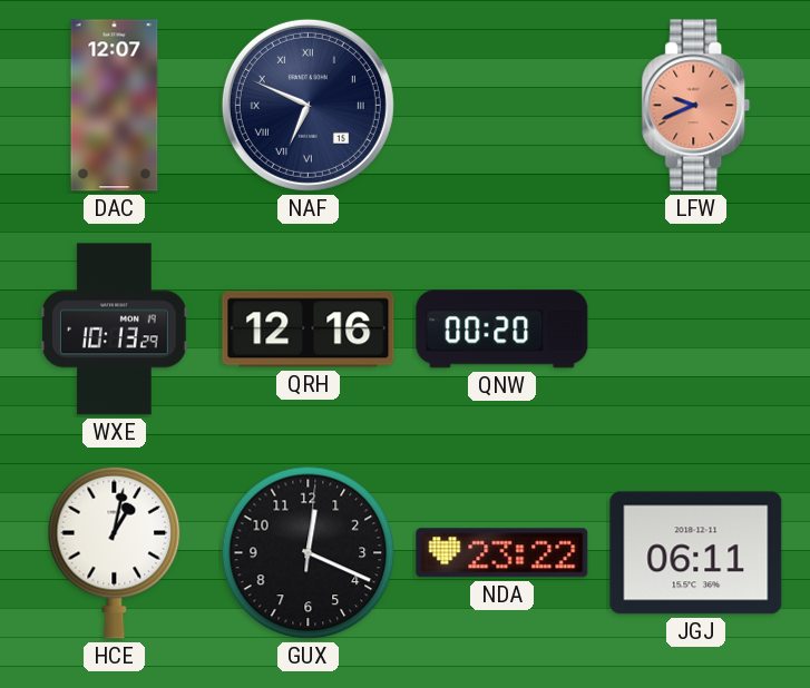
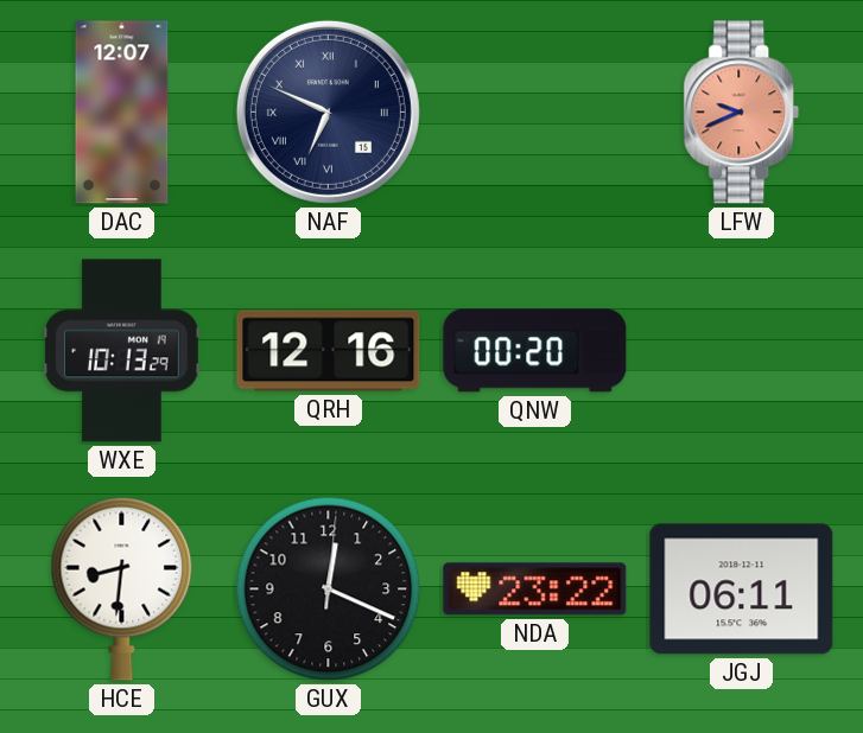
HCE: 1:02 -> 8:31
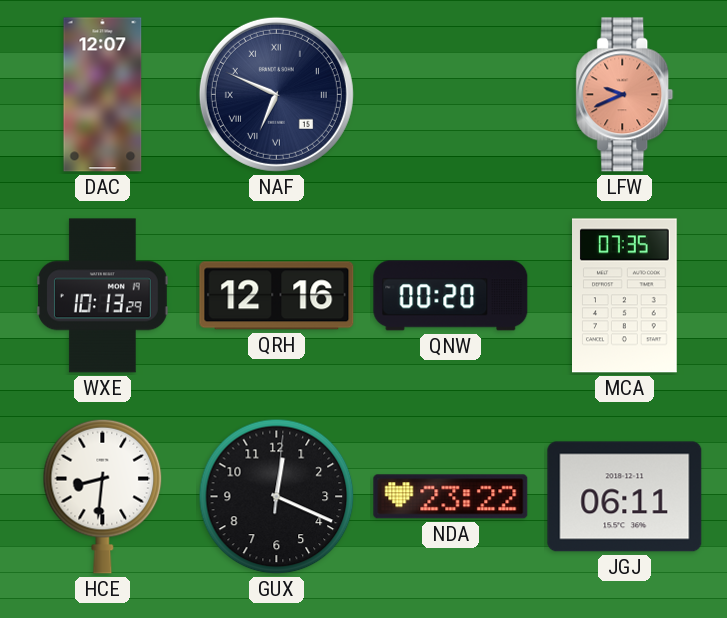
MCA: none -> 07:35
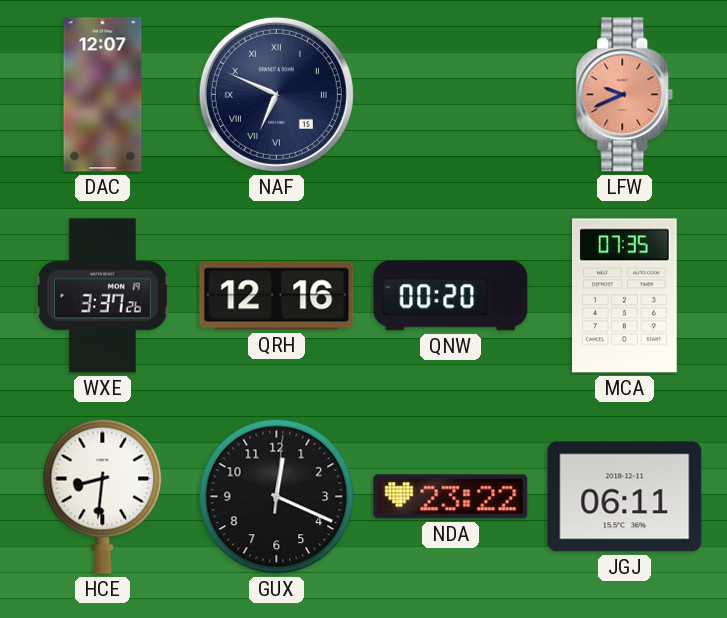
WXE: 10:13 -> 3:37
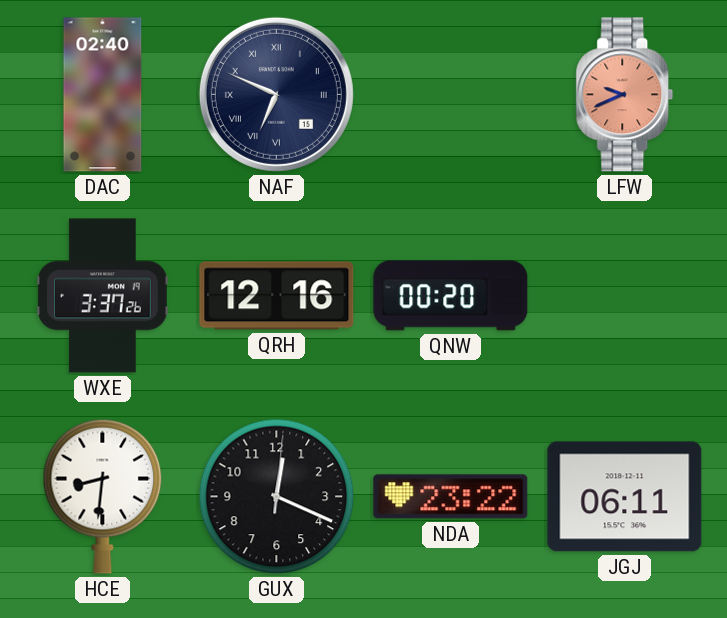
DAC: 12:07 -> 02:40
MCA: 07:35 -> none
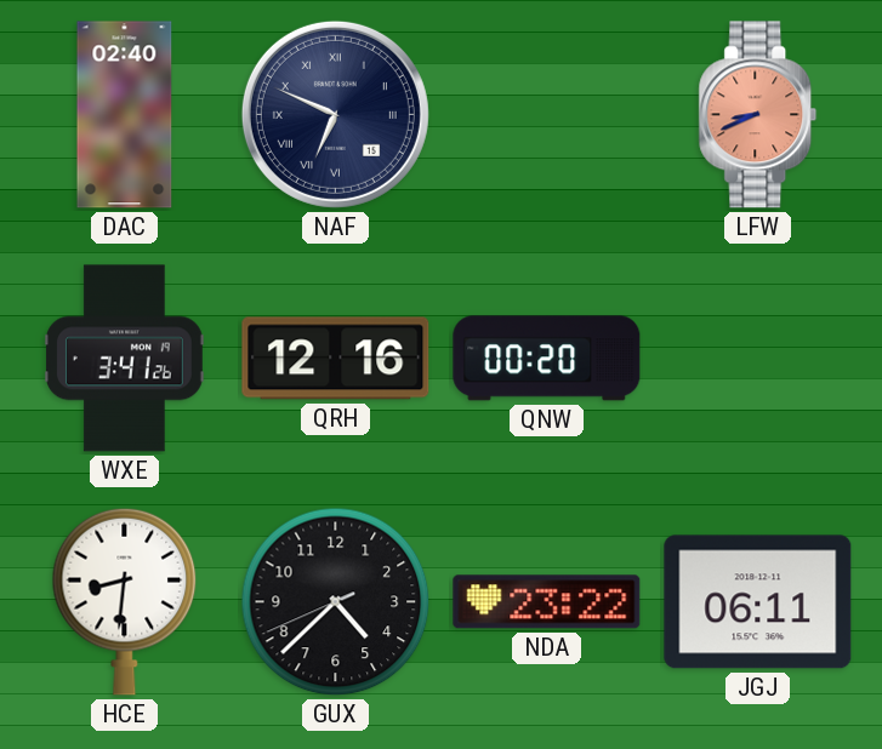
LFW: 9:41 -> 8:41
WXE: 3:37 -> 3:41
GUX: 12:19 -> 4:37
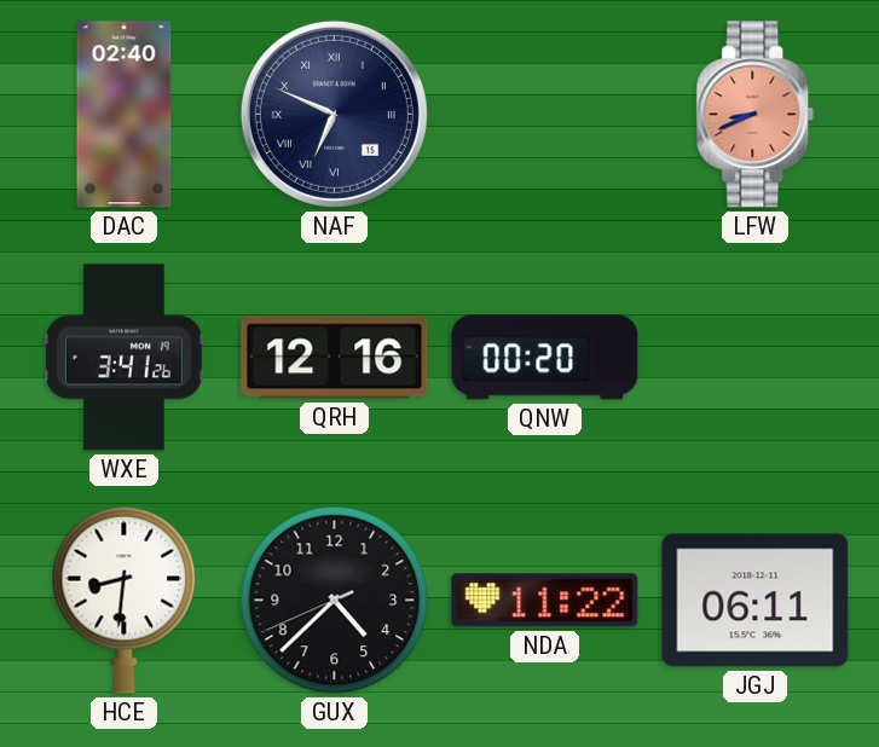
NDA: 23:22 -> 11:22
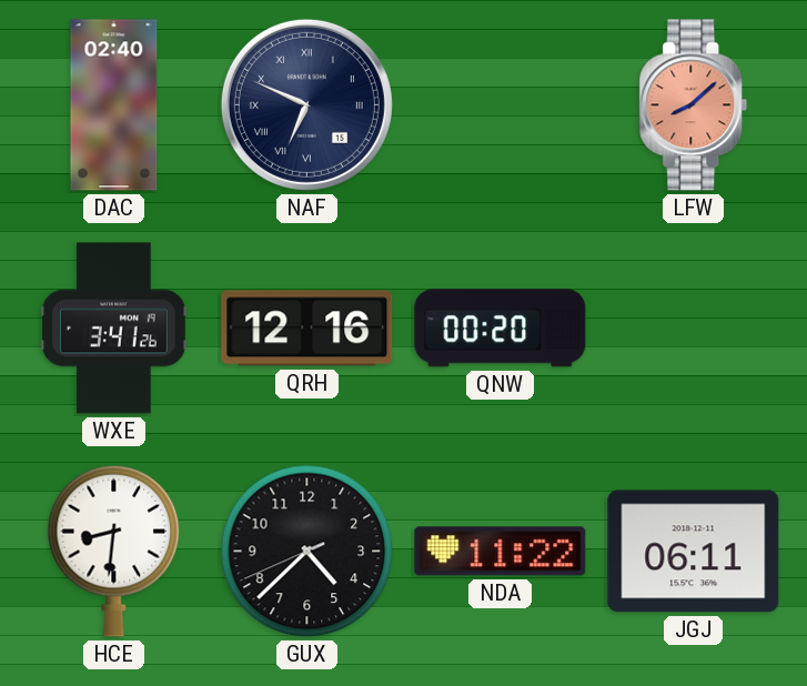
LFW: 8:41 -> 8:08
